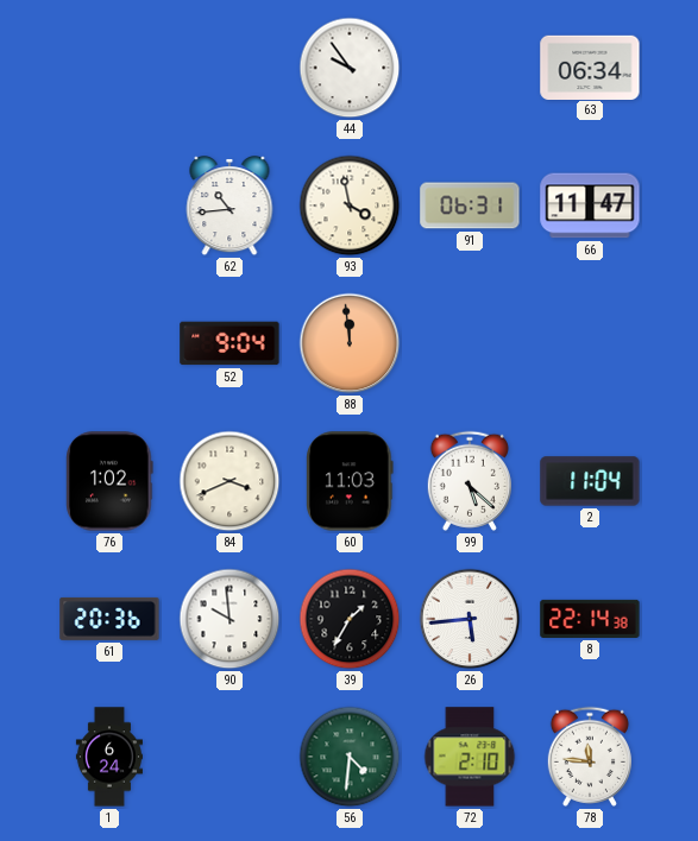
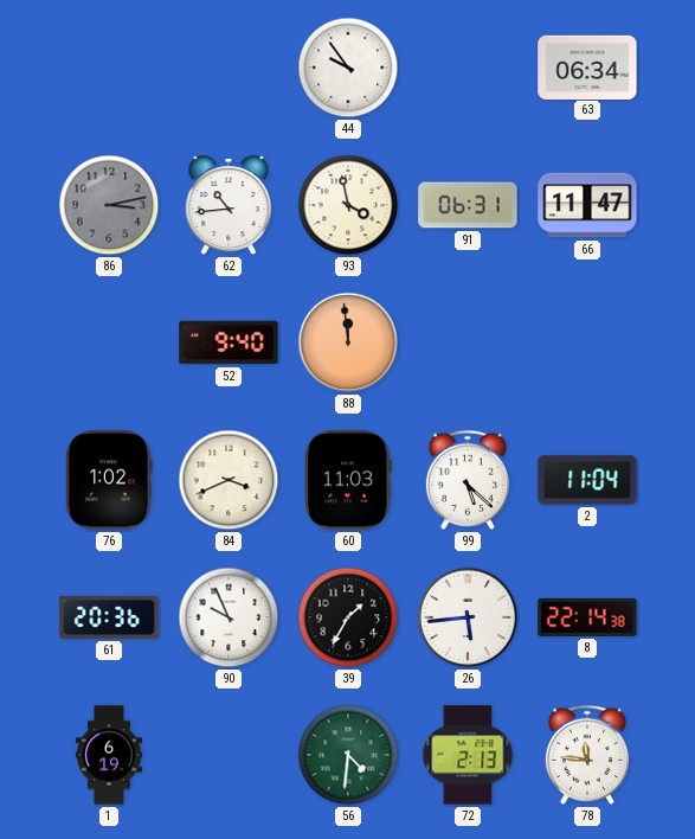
86: none -> 3:13
52: 9:04 -> 9:40
90: 9:59 -> 9:56
1: 6:24 -> 6:19
72: 2:10 -> 2:13
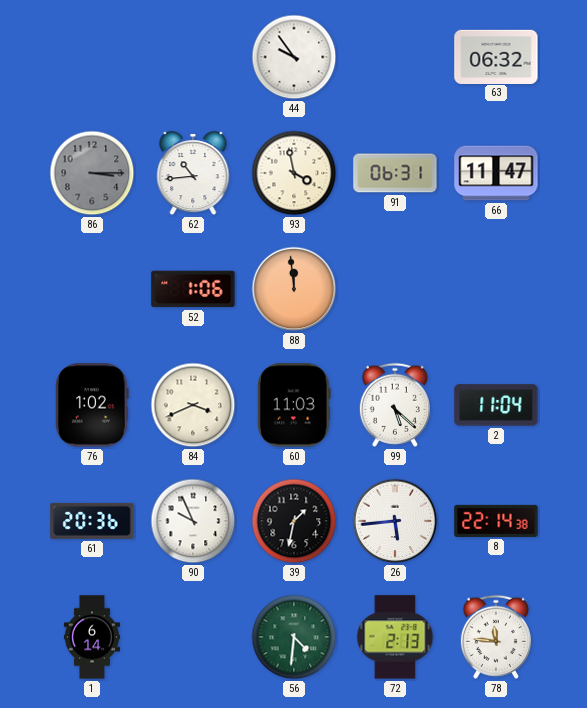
63: 06:34 -> 06:32
86: 3:13 -> 3:15
52: 9:40 -> 1:06
39: 1:35 -> 1:32
1: 6:19 -> 6:14
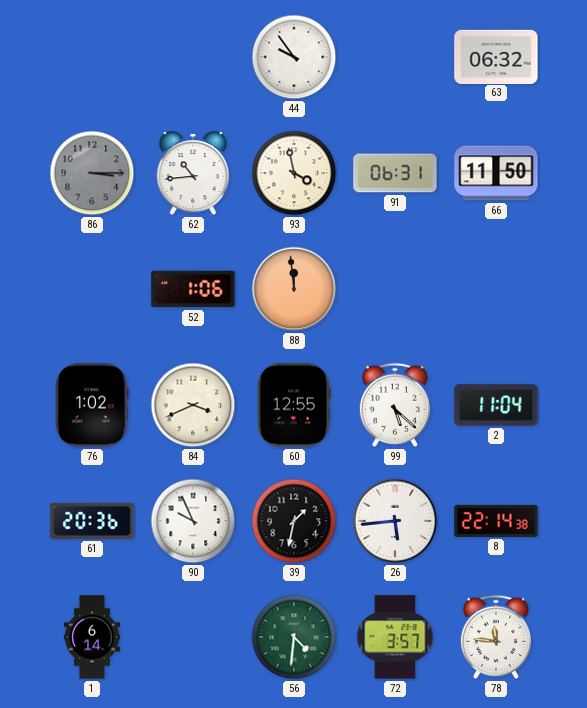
66: 11:47 -> 11:50
60: 11:03 -> 12:55
72: 2:13 -> 3:57
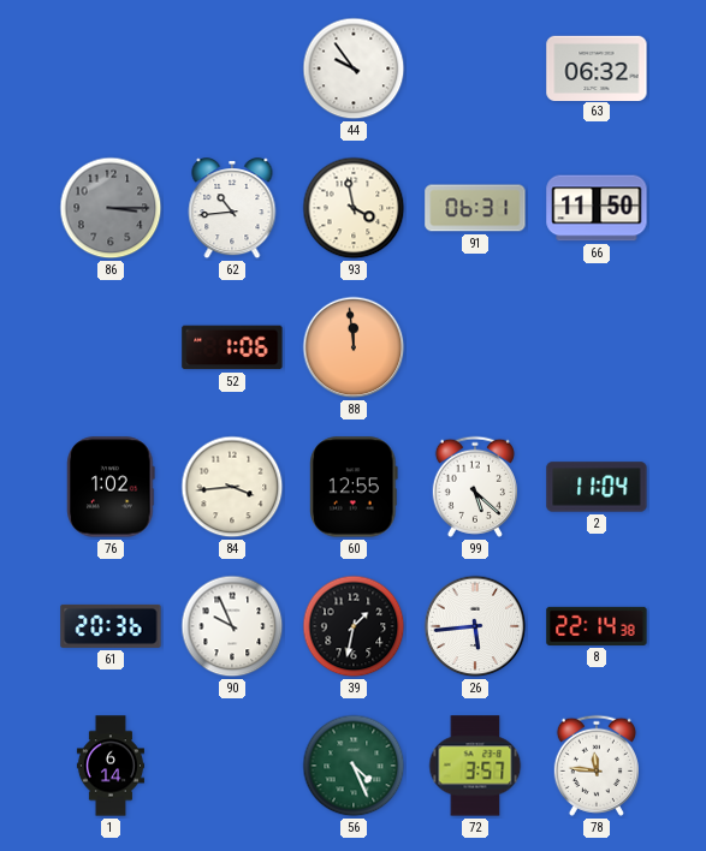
84: 3:41 -> 3:44
56: 4:31 -> 4:26
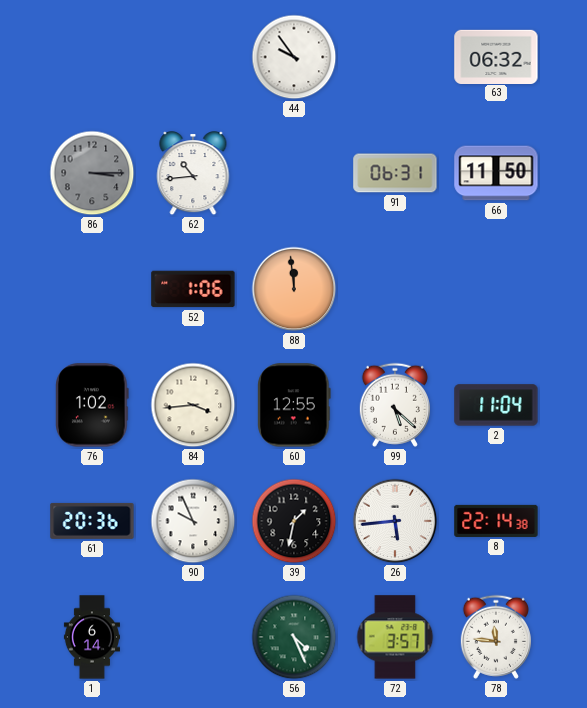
93: 3:58 -> none
